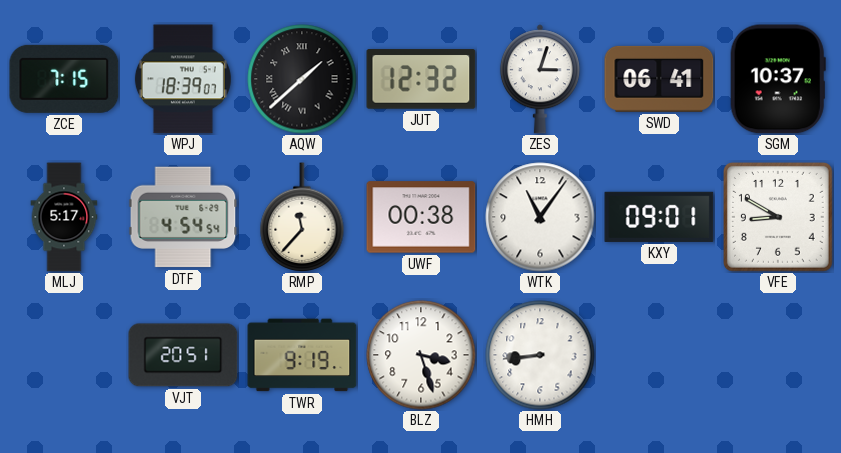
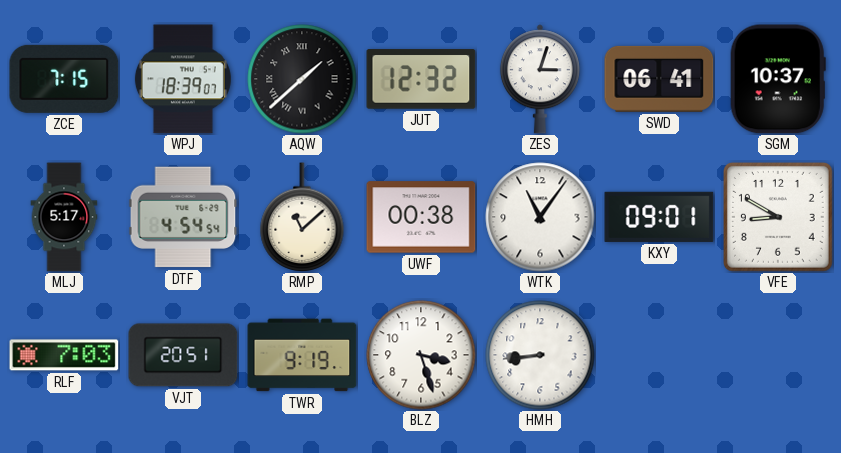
RMP: 11:37 -> 11:08
RLF: none -> 7:03
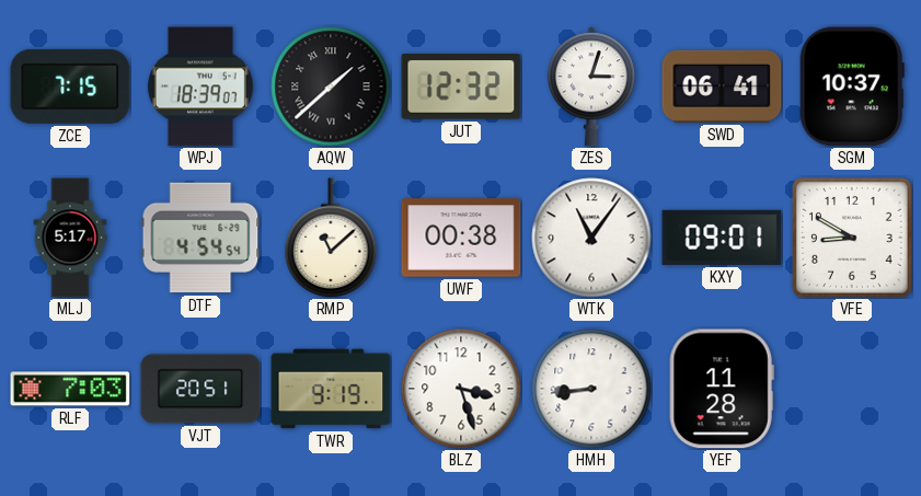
YEF: none -> 11:28
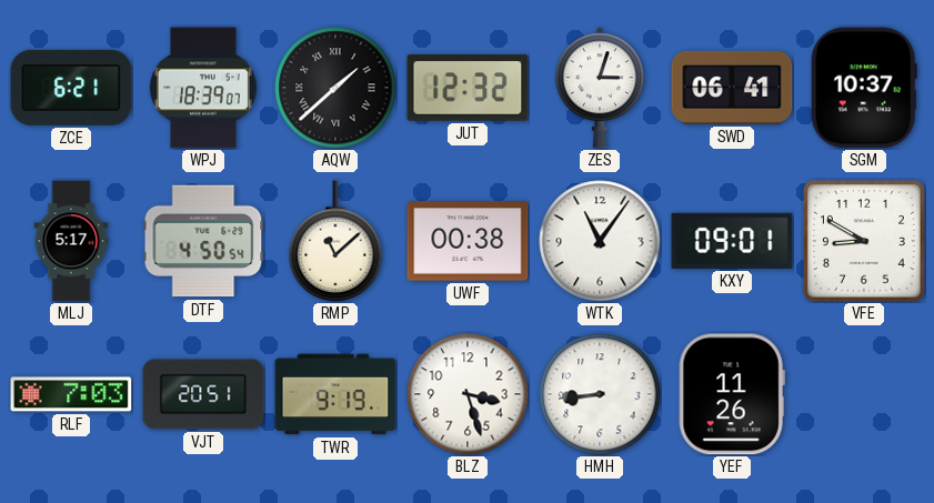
ZCE: 7:15 -> 6:21
DTF: 4:54 -> 4:50
YEF: 11:28 -> 11:26
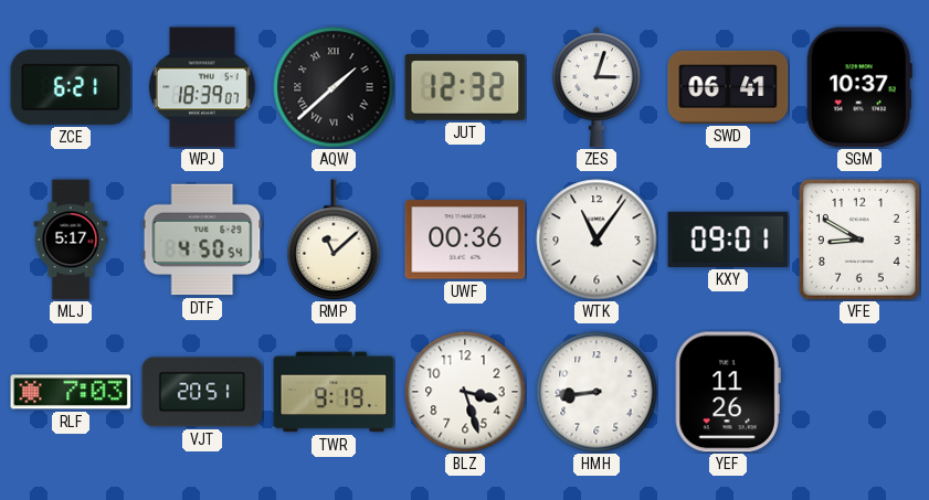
UWF: 00:38 -> 00:36
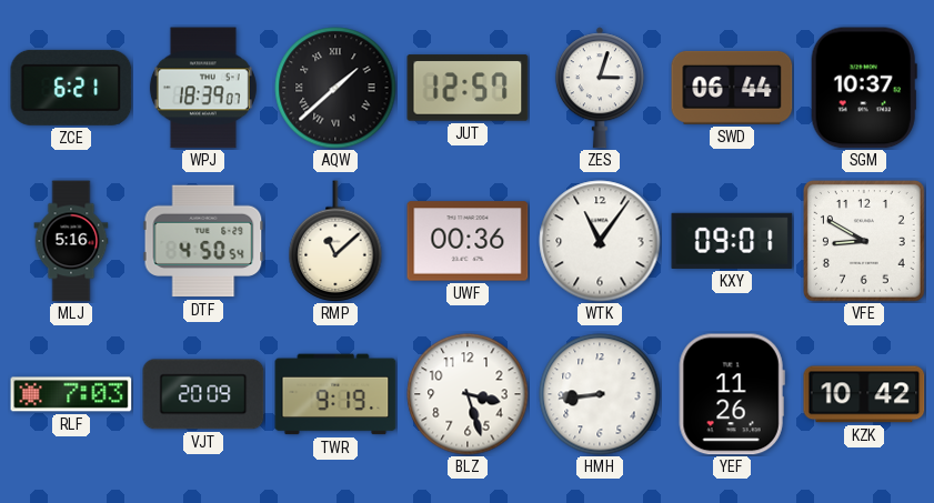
JUT: 12:32 -> 12:57
SWD: 06:41 -> 06:44
MLJ: 5:17 -> 5:16
VJT: 20:51 -> 20:09
KZK: none -> 10:42
